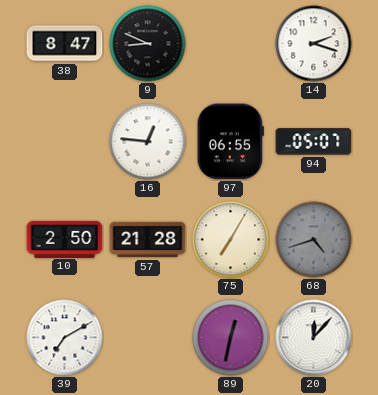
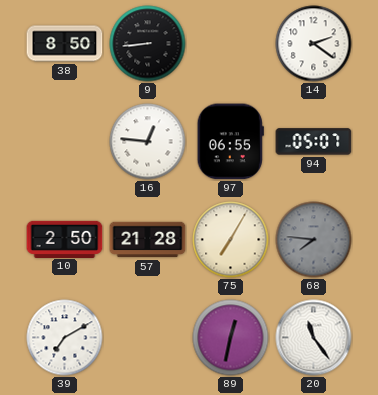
38: 8:47 -> 8:50
9: 8:49 -> 8:44
14: 2:18 -> 2:21
68: 4:42 -> 7:46
20: 12:07 -> 11:24
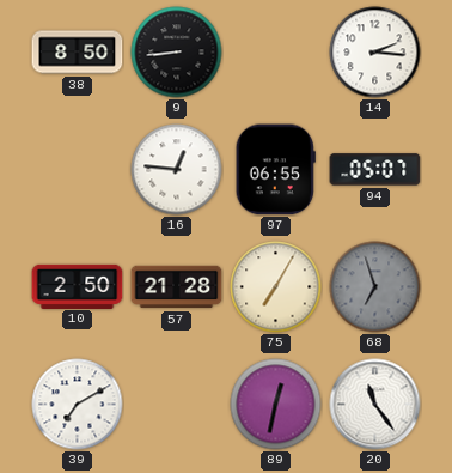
14: 2:21 -> 2:16
68: 7:46 -> 6:57
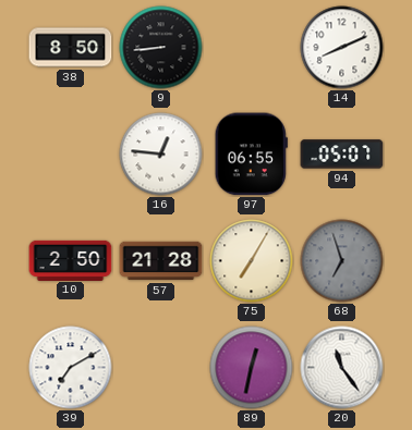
14: 2:16 -> 8:11
